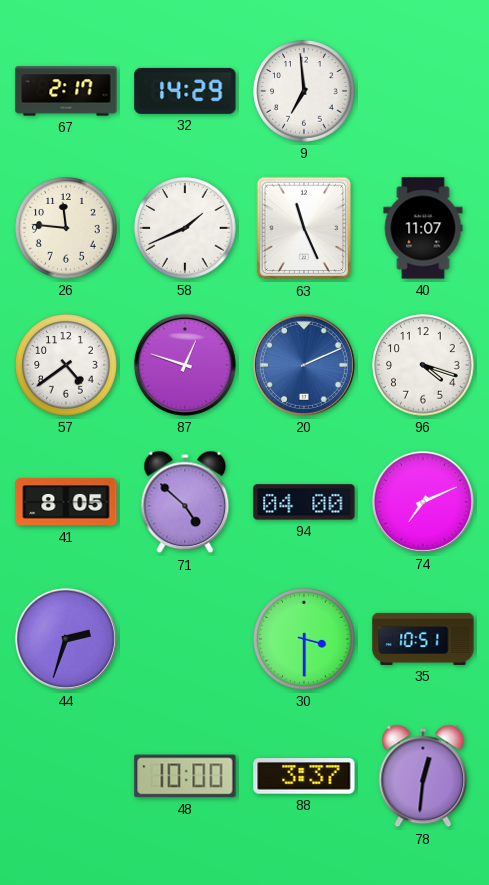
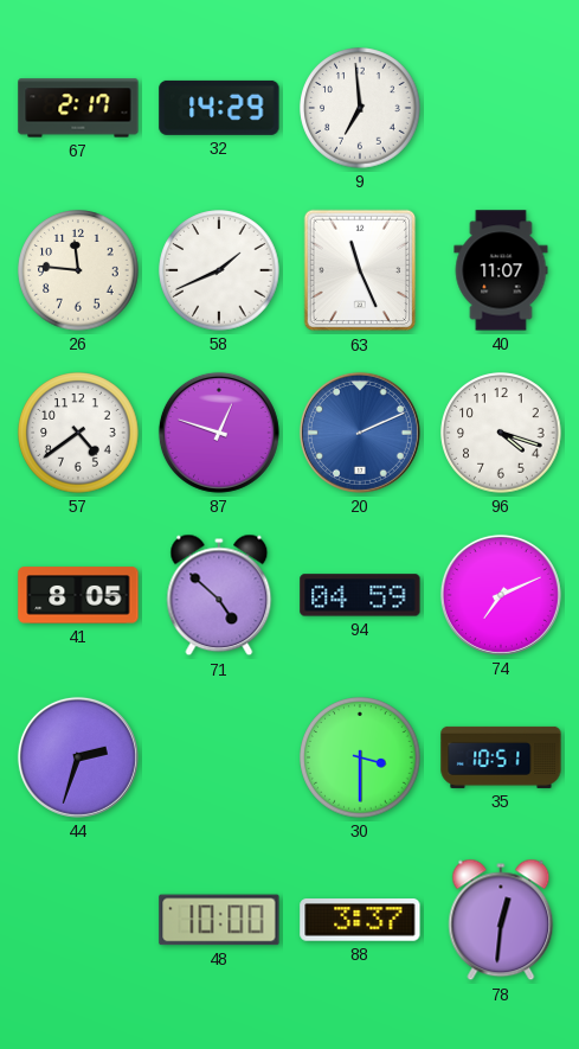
94: 04:00 -> 04:59
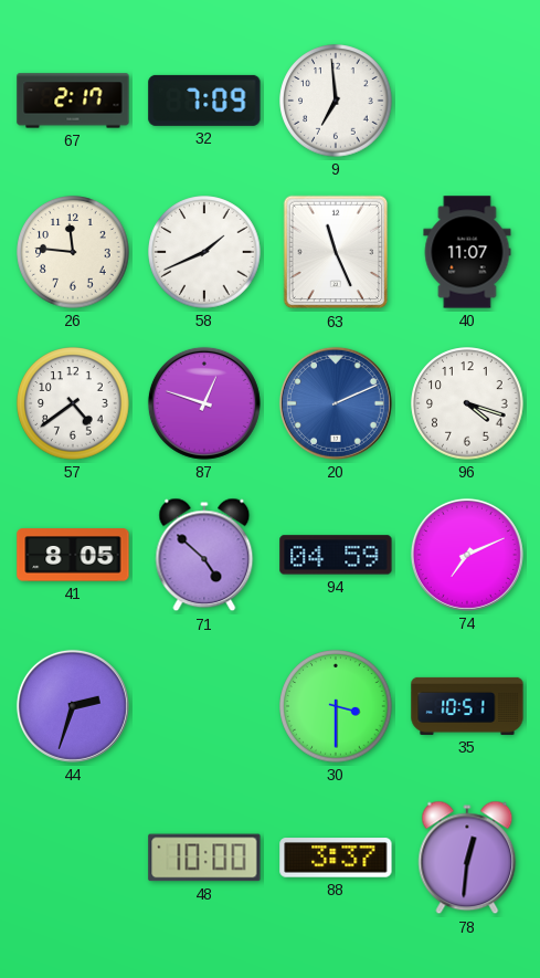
32: 14:29 -> 7:09
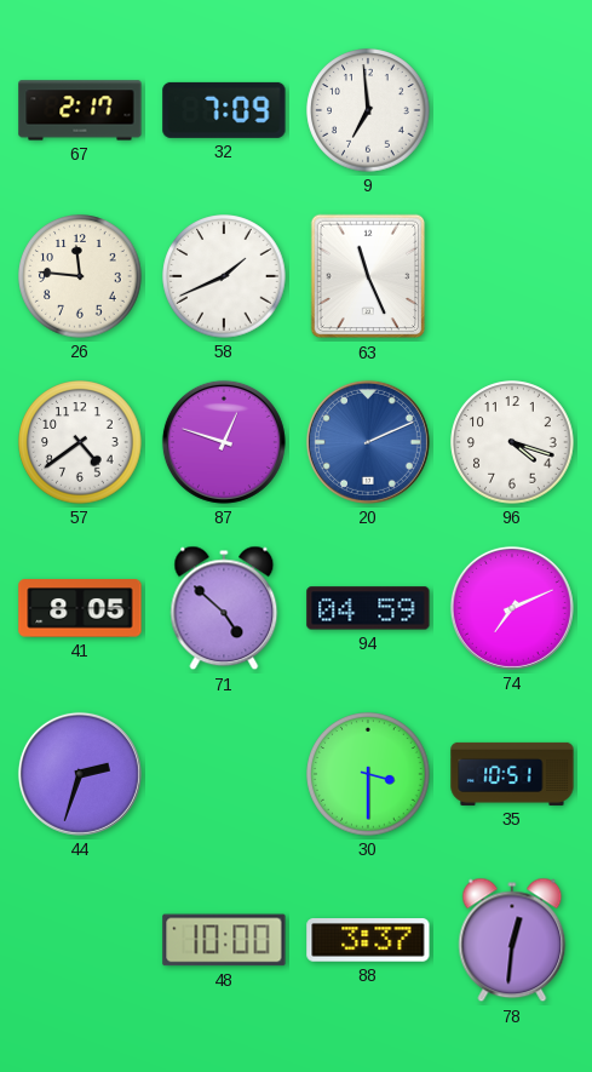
40: 11:07 -> none
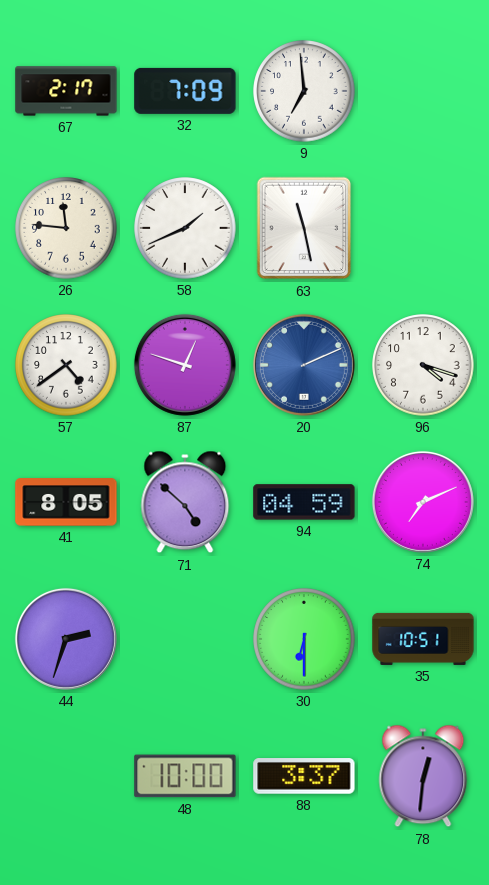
63: 11:26 -> 11:28
30: 3:30 -> 6:30
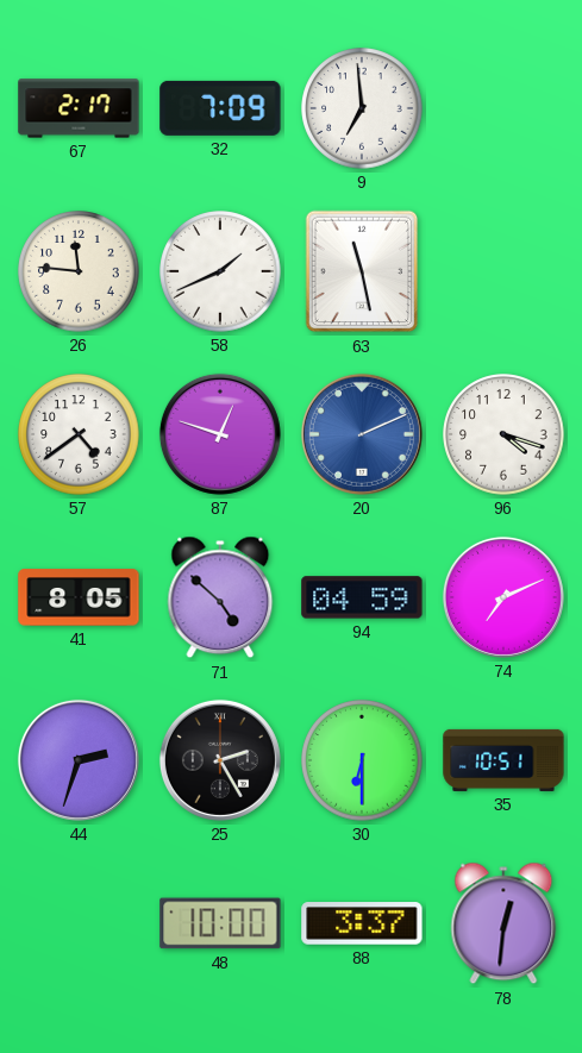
25: none -> 2:25
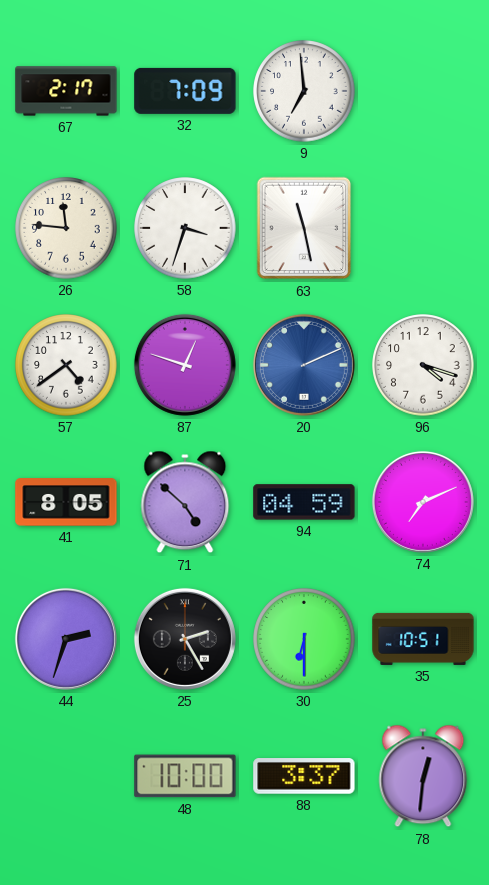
58: 1:41 -> 3:33
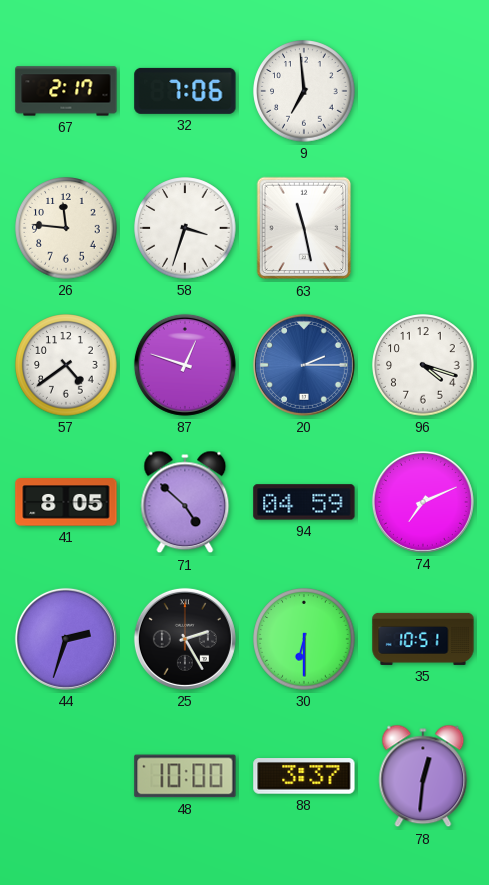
32: 7:09 -> 7:06
20: 2:11 -> 2:15
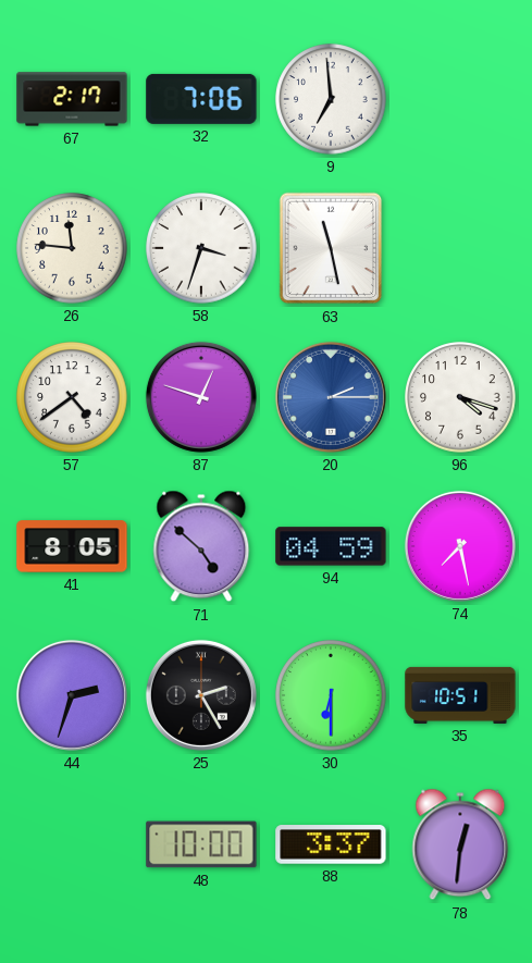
74: 7:11 -> 7:28
